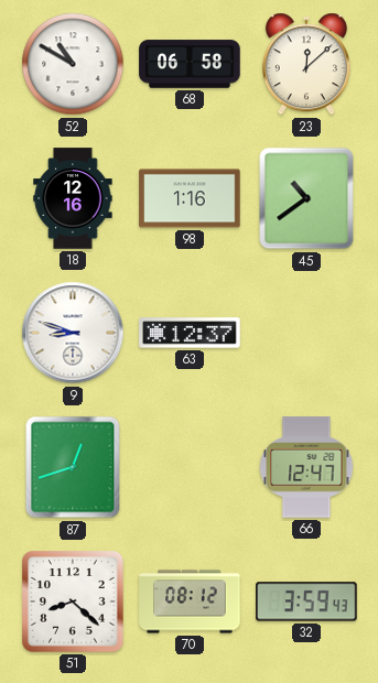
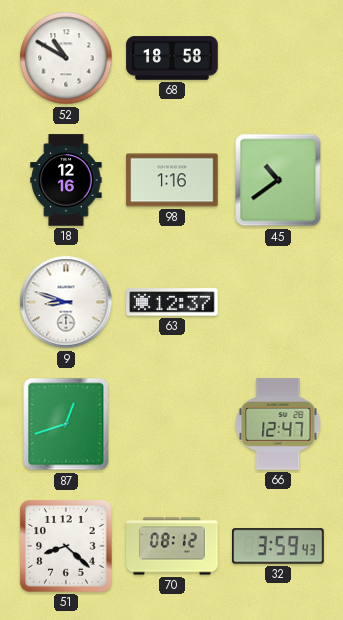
68: 06:58 -> 18:58
23: 12:08 -> none
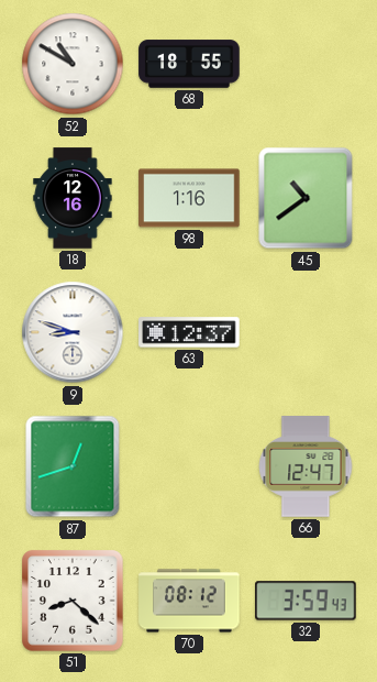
68: 18:58 -> 18:55
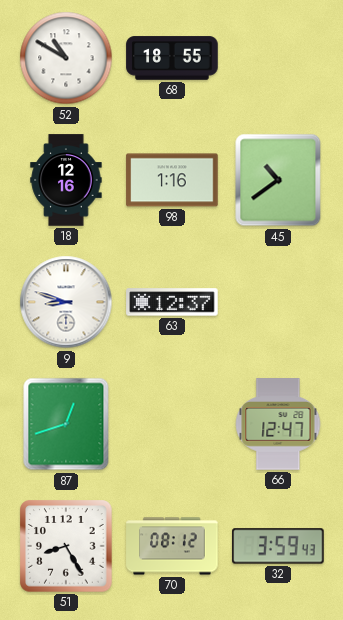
51: 8:22 -> 8:25
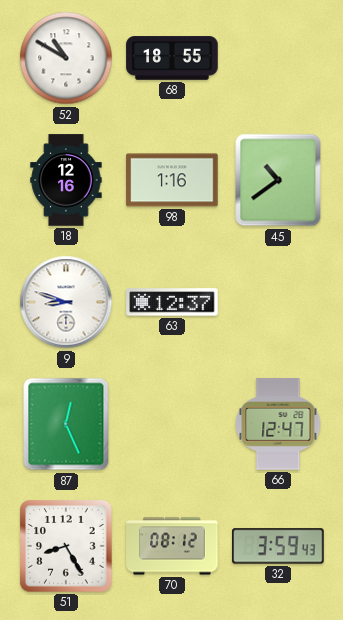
87: 12:42 -> 12:26
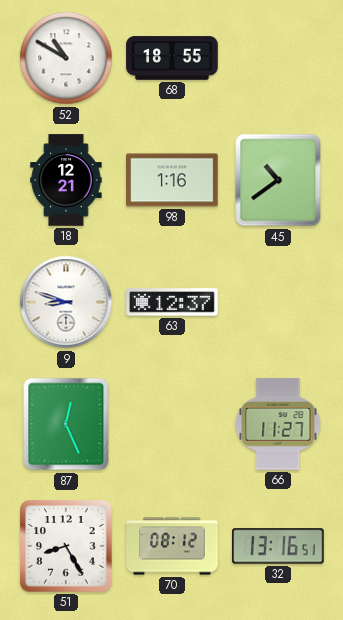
18: 12:16 -> 12:21
66: 12:47 -> 11:27
32: 3:59 -> 13:16
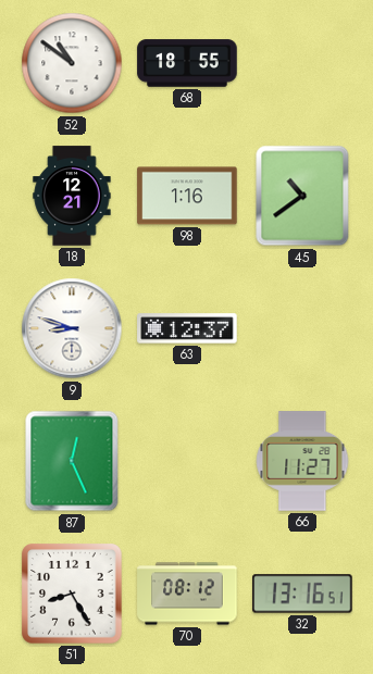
52: 10:50 -> 10:51
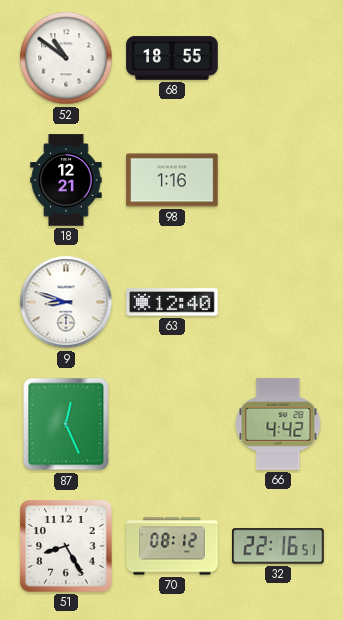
45: 10:39 -> none
63: 12:37 -> 12:40
66: 11:27 -> 4:42
32: 13:16 -> 22:16
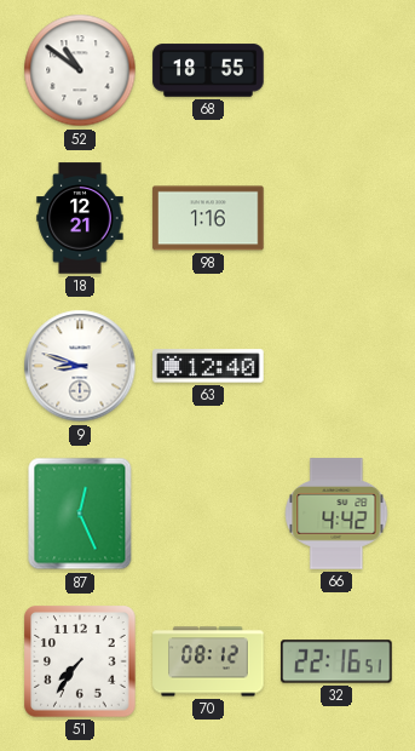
51: 8:25 -> 7:36
